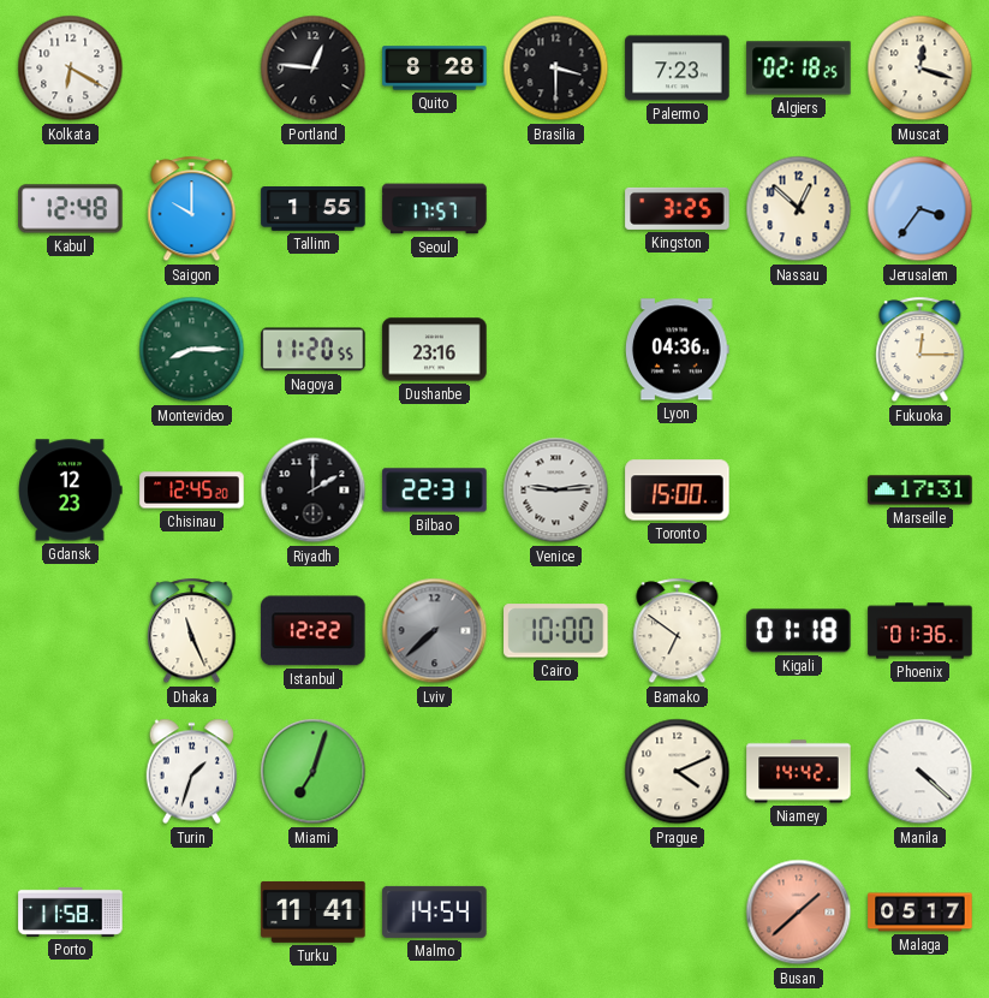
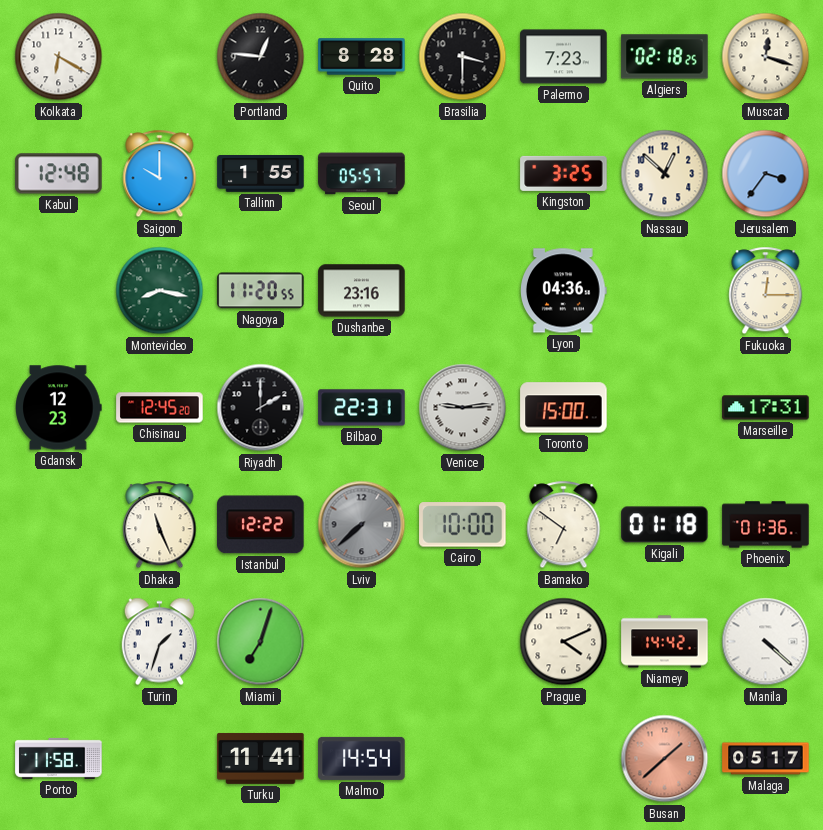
Seoul: 17:57 -> 05:57
Montevideo: 8:15 -> 8:17
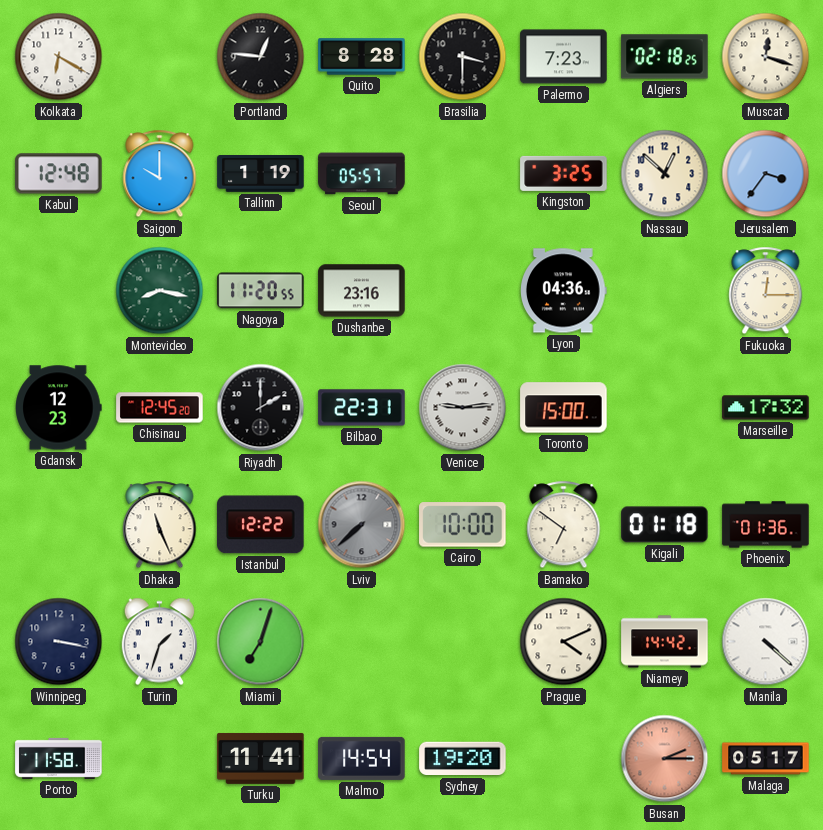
Tallinn: 1:55 -> 1:19
Marseille: 17:31 -> 17:32
Winnipeg: none -> 3:17
Sydney: none -> 19:20
Busan: 1:38 -> 2:15
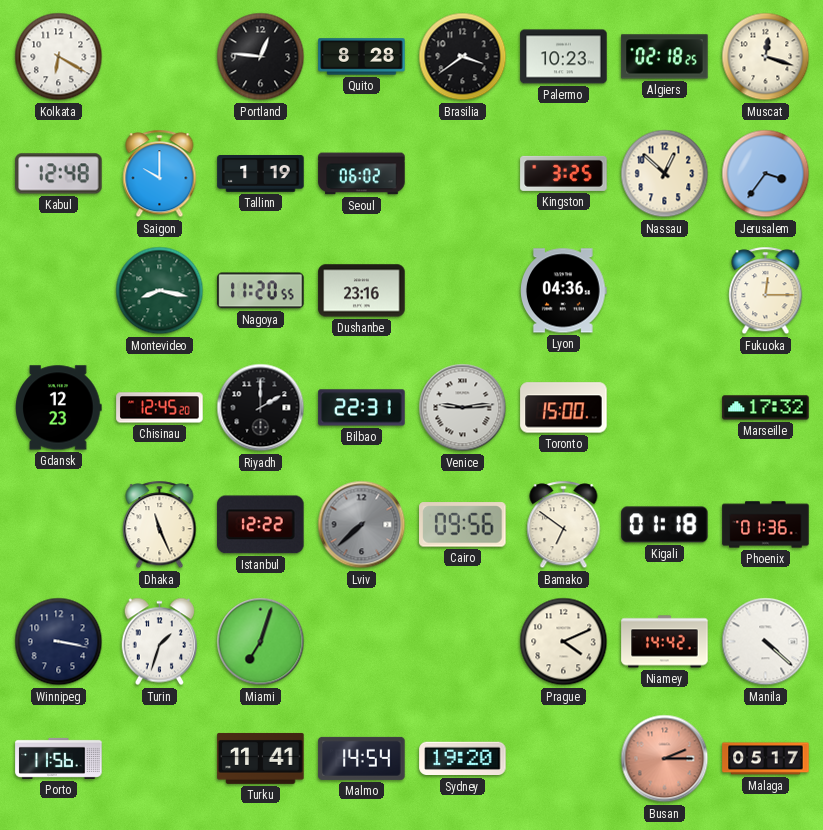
Brasilia: 3:30 -> 3:39
Palermo: 7:23 -> 10:23
Seoul: 05:57 -> 06:02
Cairo: 10:00 -> 09:56
Porto: 11:58 -> 11:56
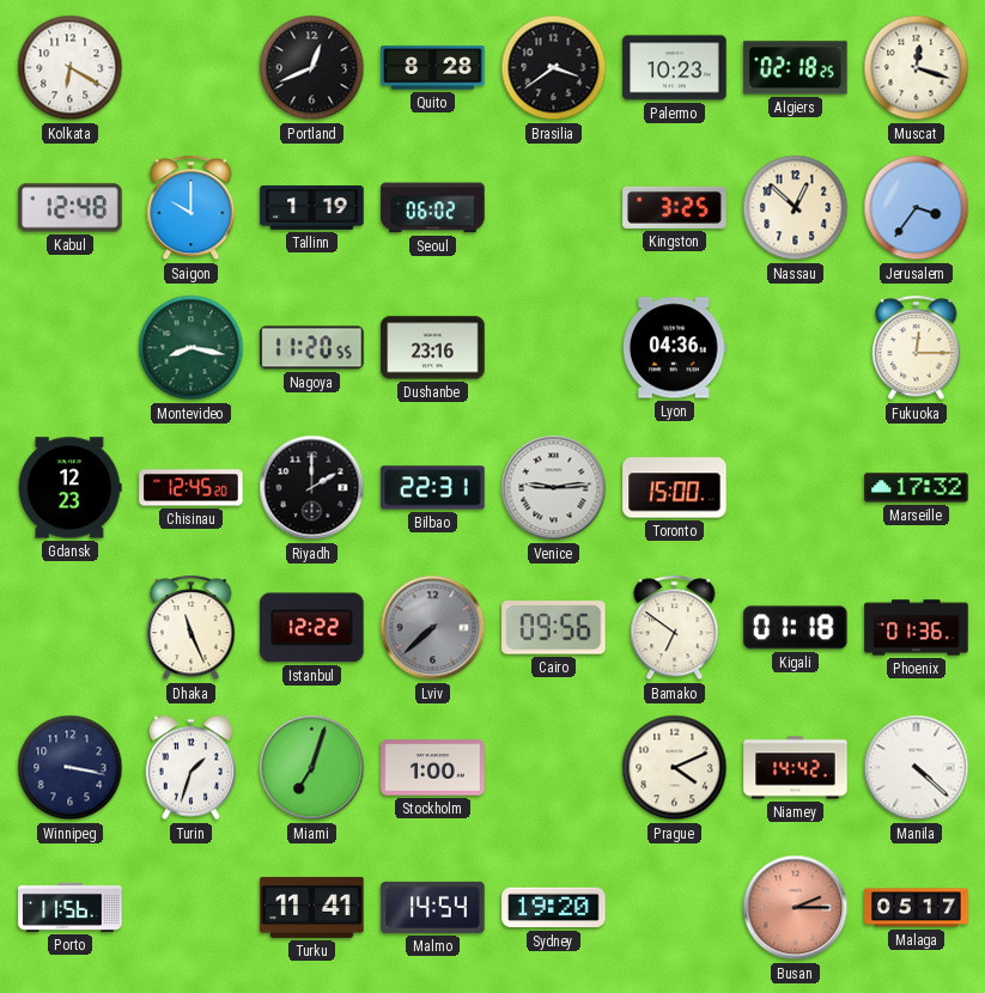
Portland: 12:46 -> 12:41
Stockholm: none -> 1:00
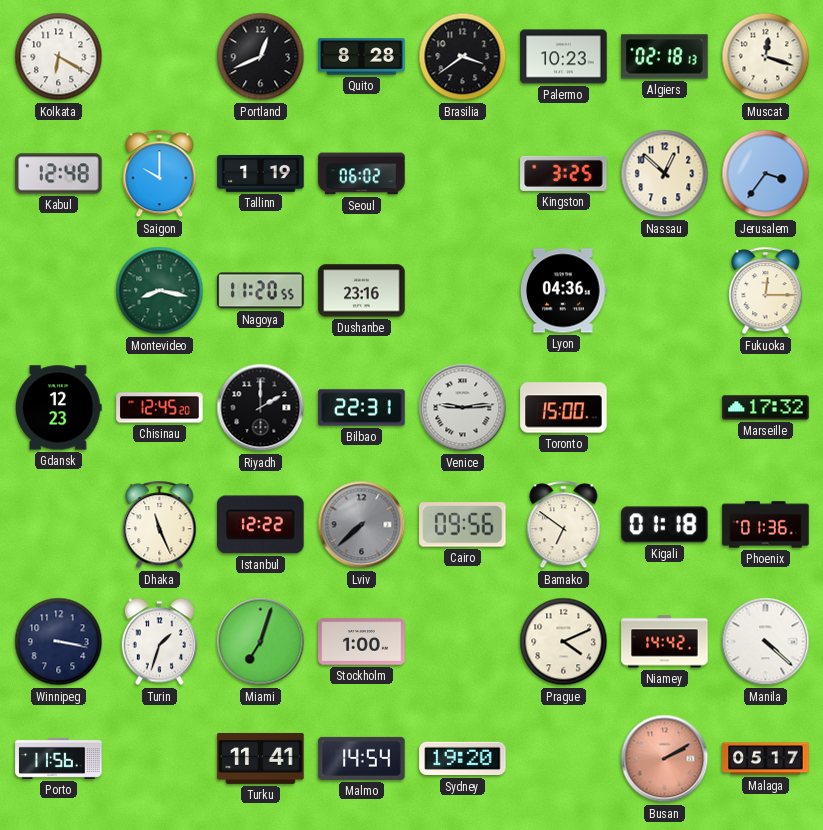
Algiers: 02:18:25 -> 02:18:13
Busan: 2:15 -> 2:10
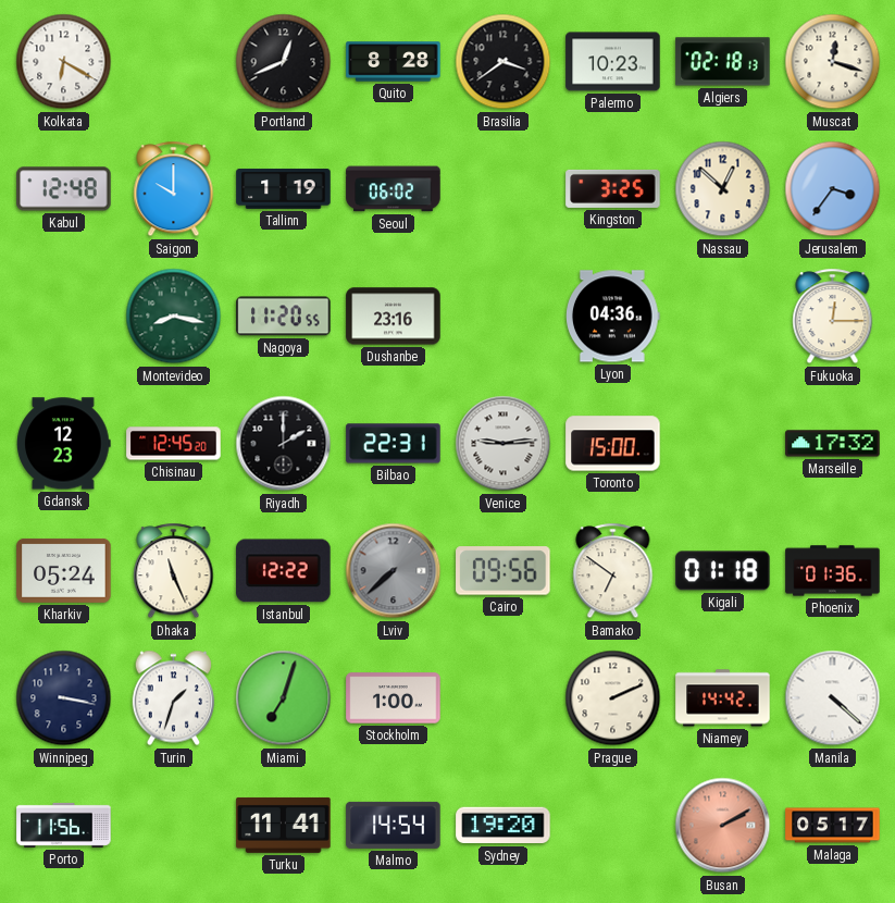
Kharkiv: none -> 05:24
Prague: 4:11 -> 2:11
